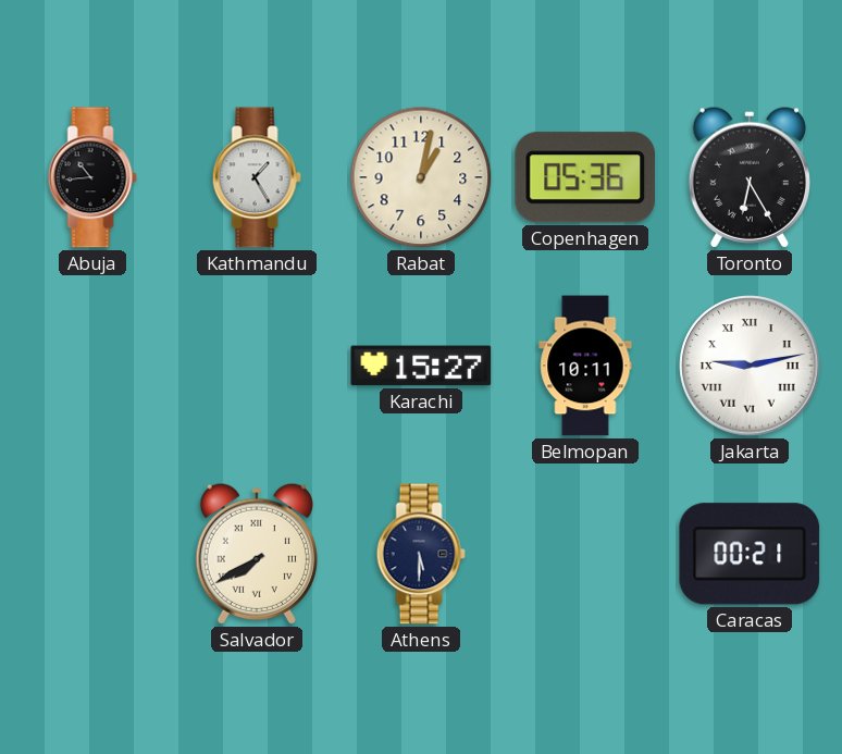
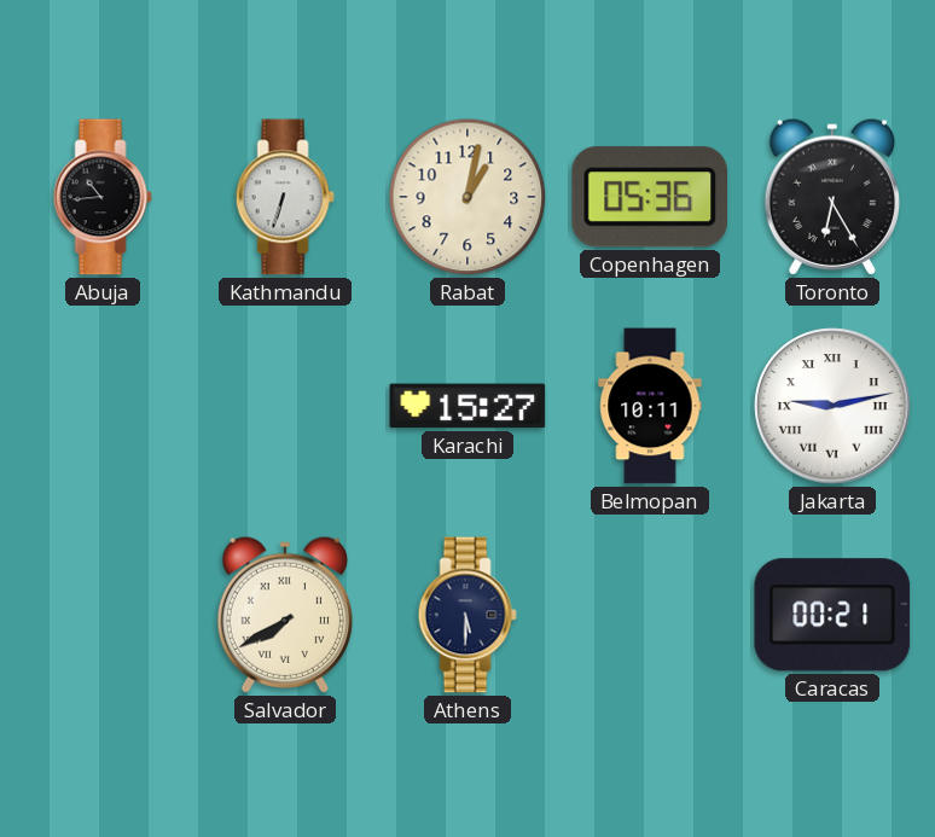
Kathmandu: 1:25 -> 6:33
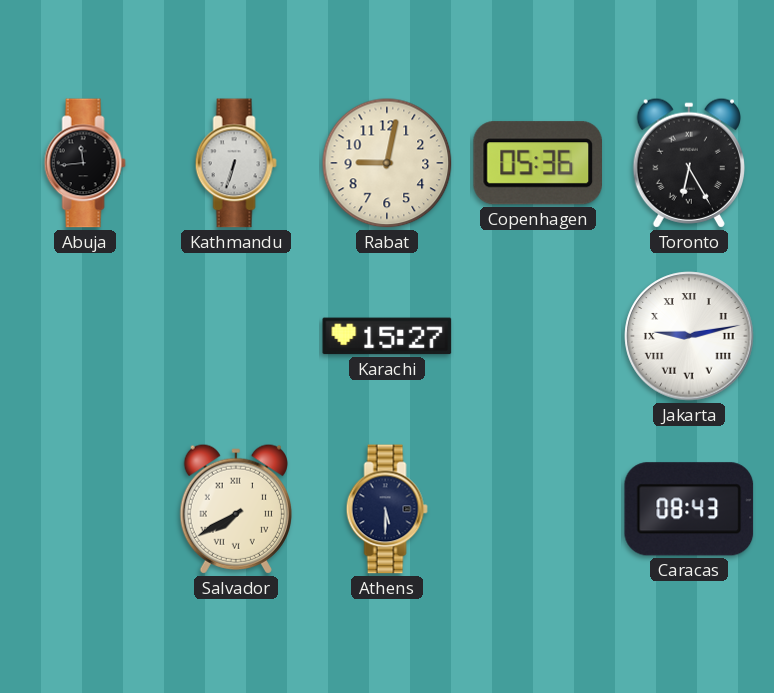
Abuja: 10:44 -> 11:44
Rabat: 1:02 -> 9:02
Belmopan: 10:11 -> none
Caracas: 00:21 -> 08:43
